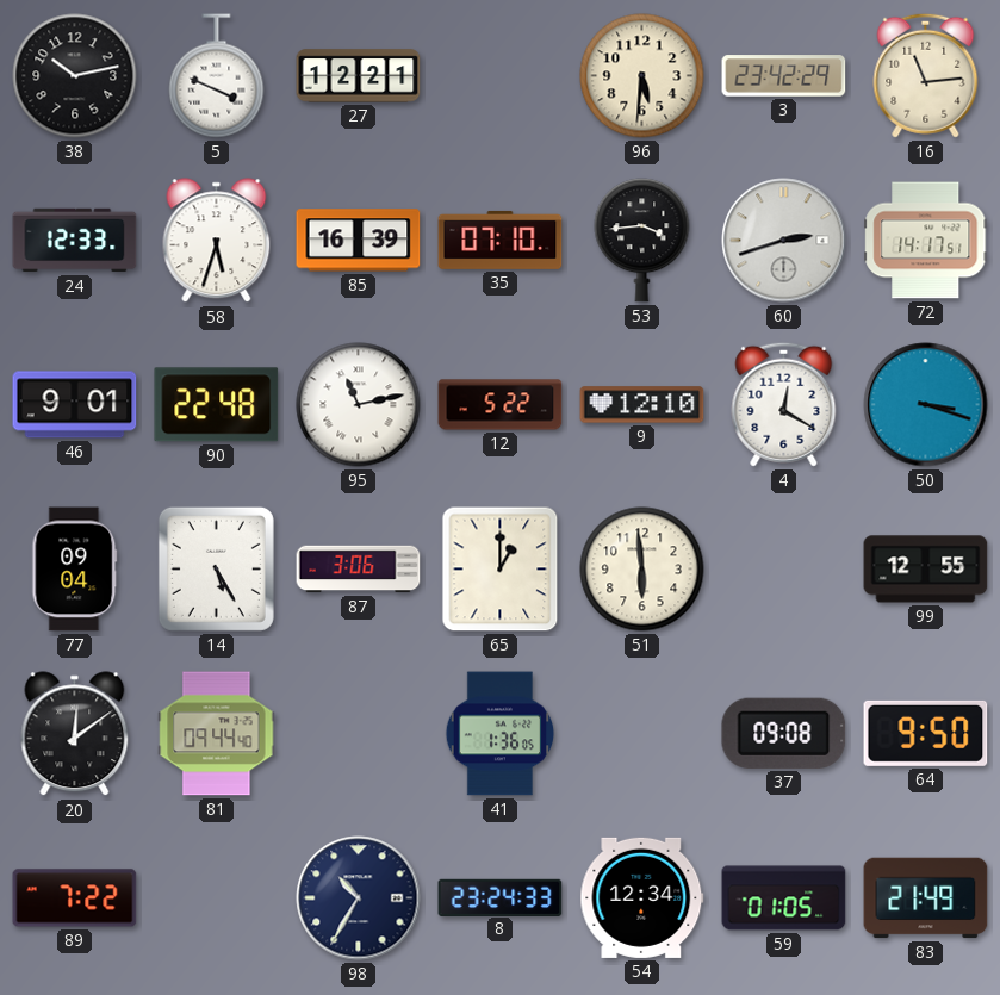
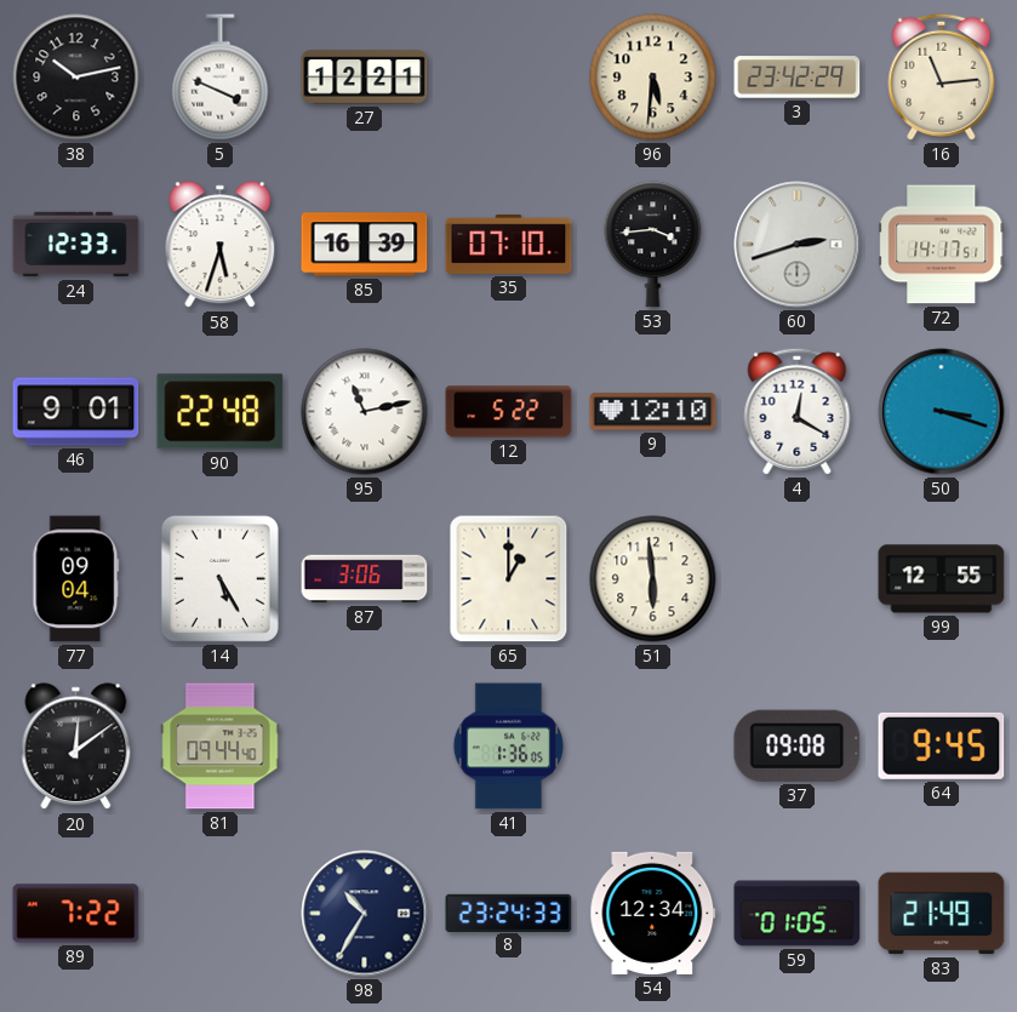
64: 9:50 -> 9:45
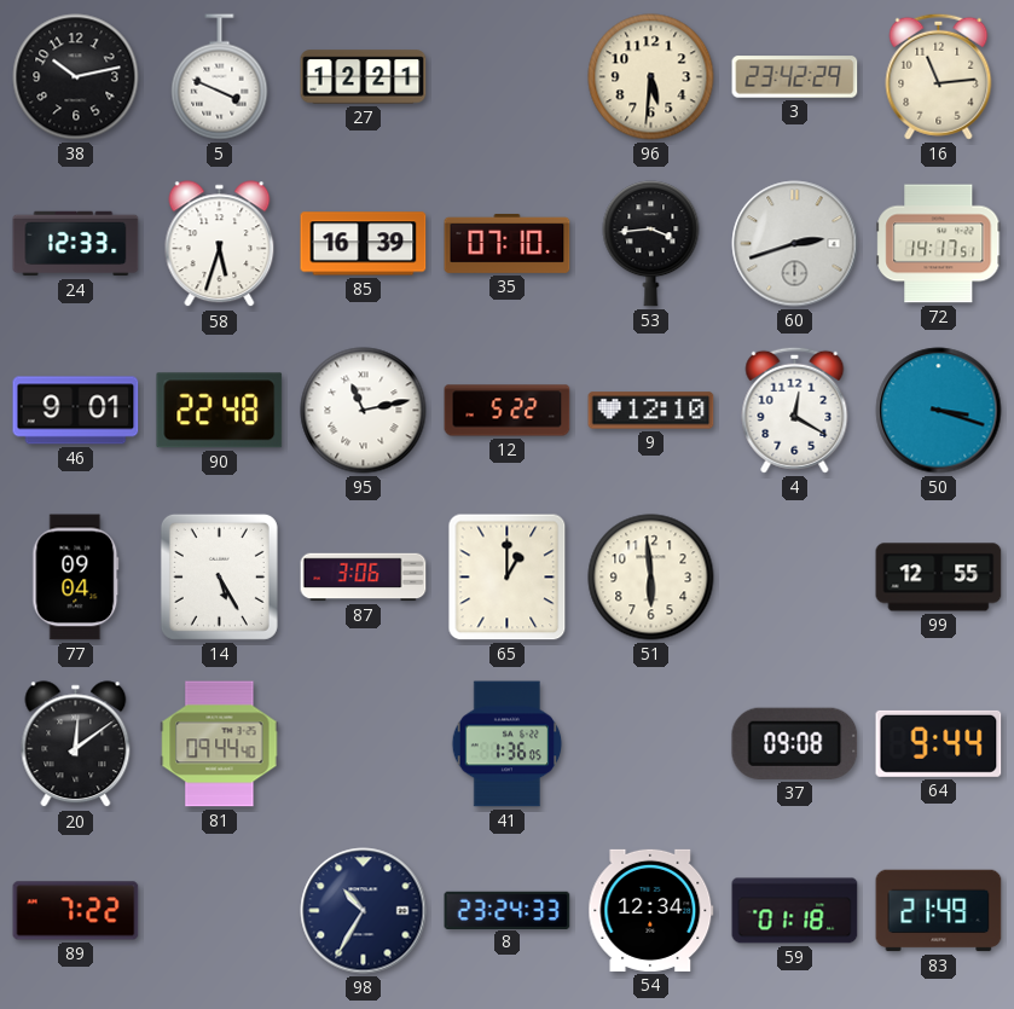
64: 9:45 -> 9:44
59: 01:05 -> 01:18
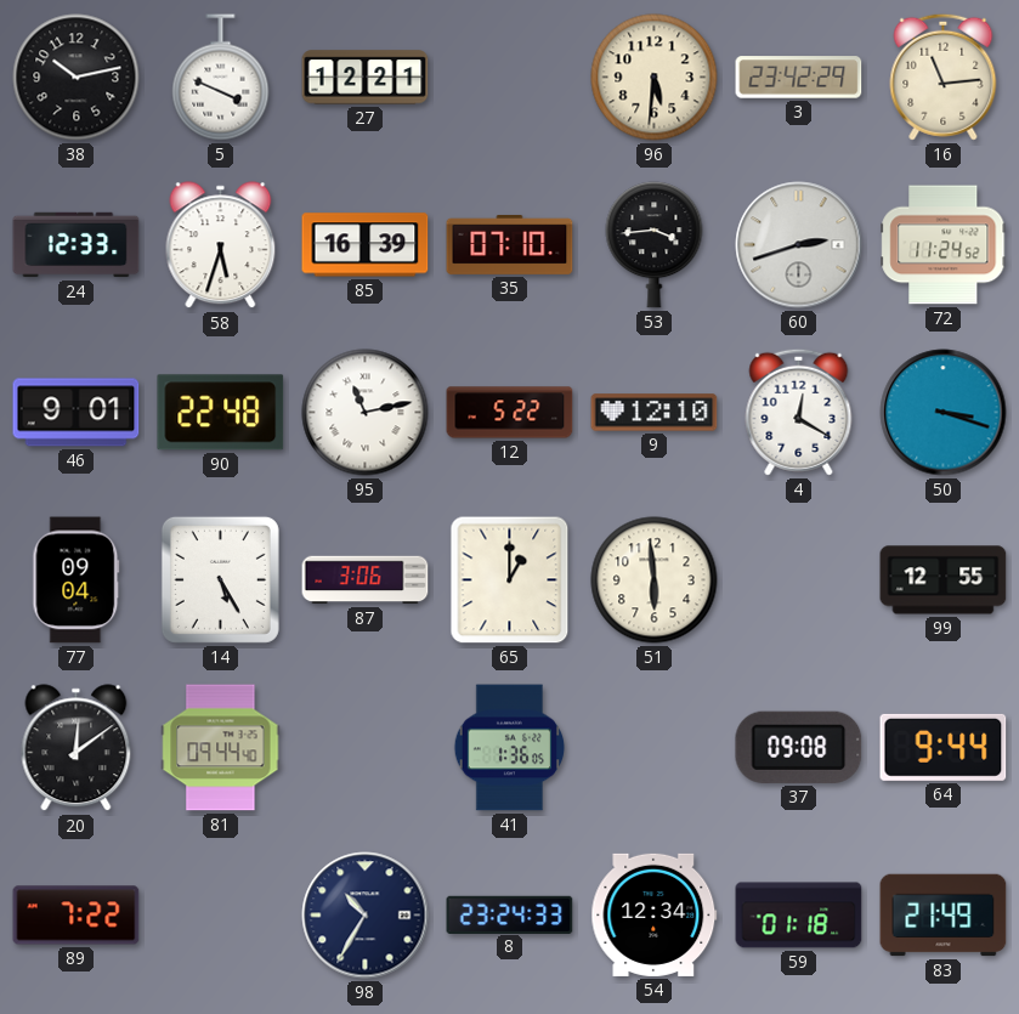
72: 14:17 -> 11:24
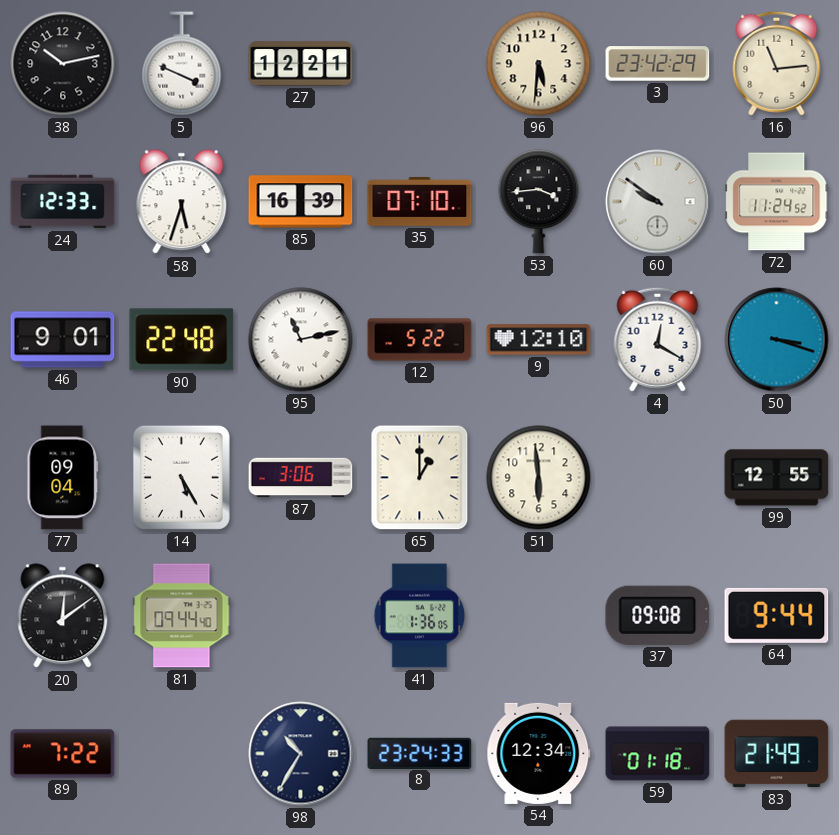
60: 2:42 -> 9:51
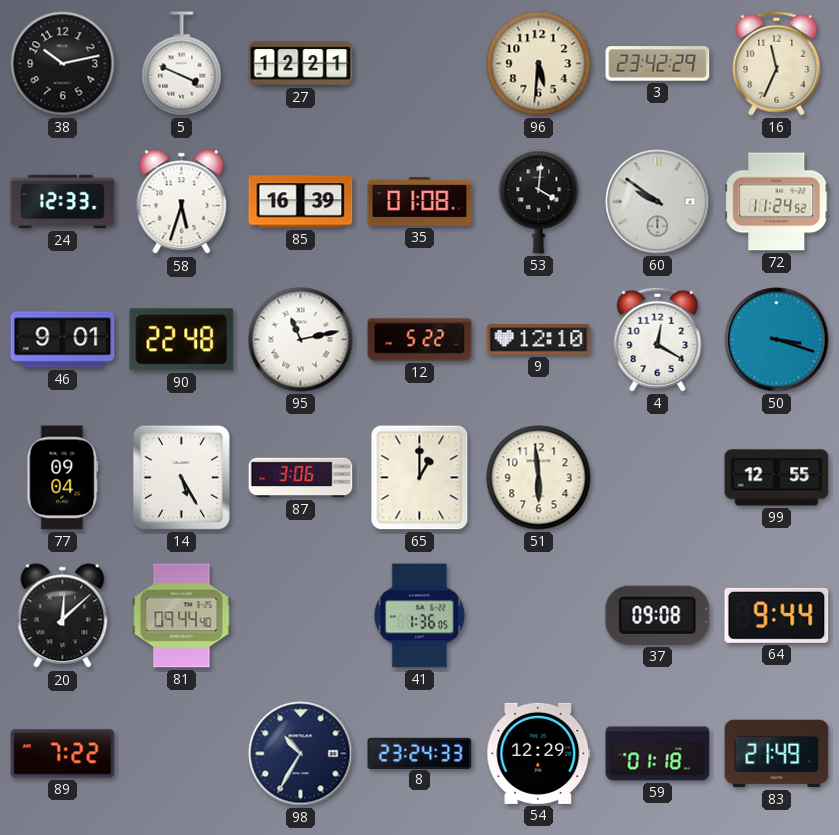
16: 11:14 -> 11:34
35: 07:10 -> 01:08
53: 3:44 -> 4:01
20: 12:09 -> 12:08
54: 12:34 -> 12:29
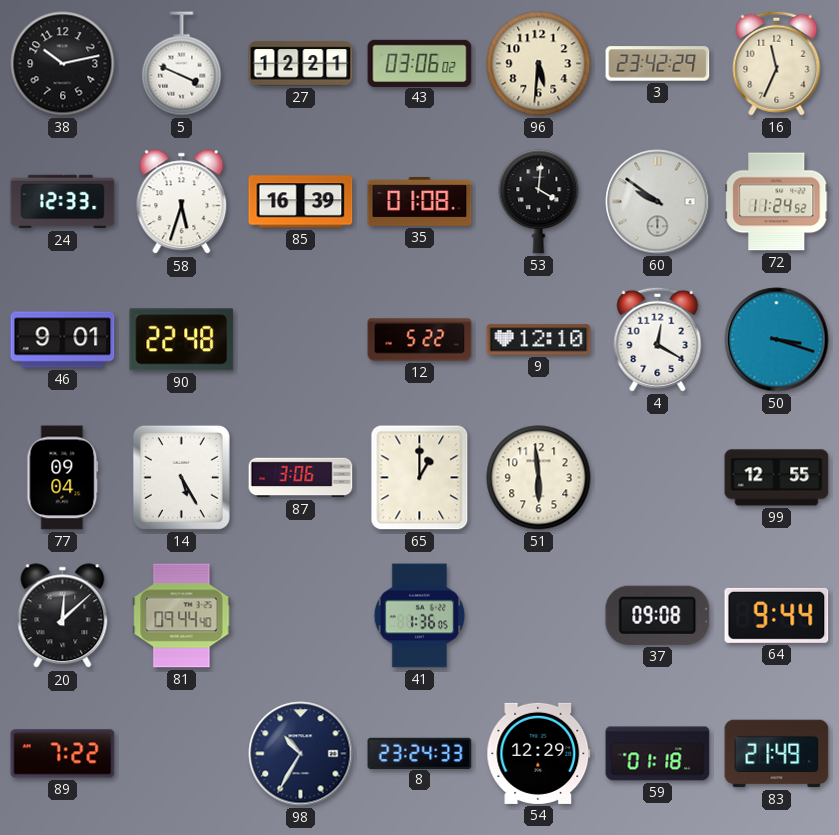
43: none -> 03:06
95: 11:13 -> none
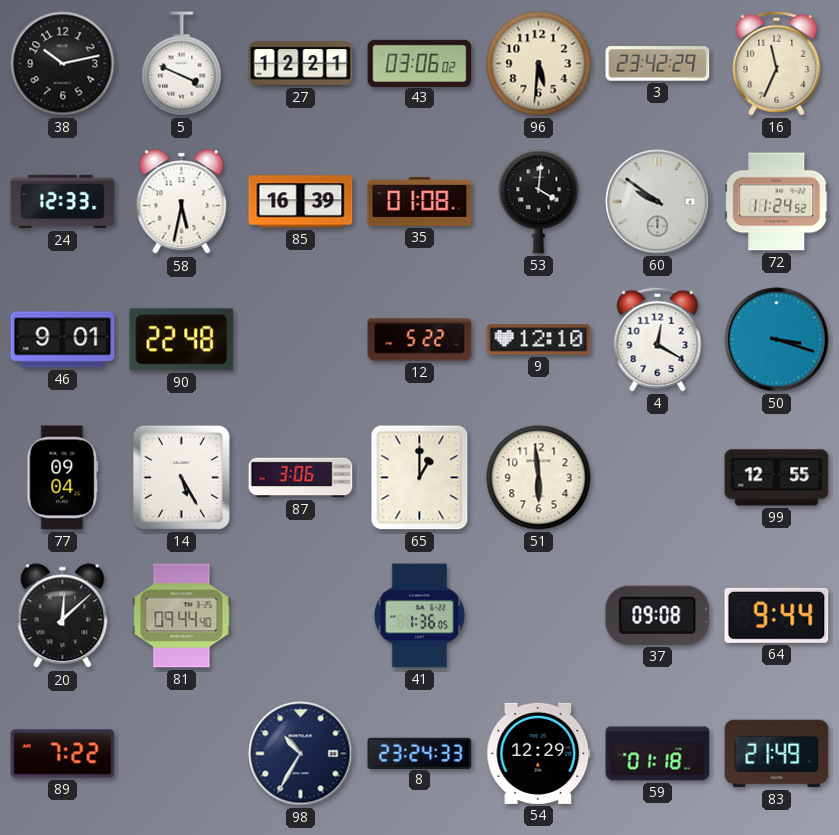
58: 5:33 -> 5:32
